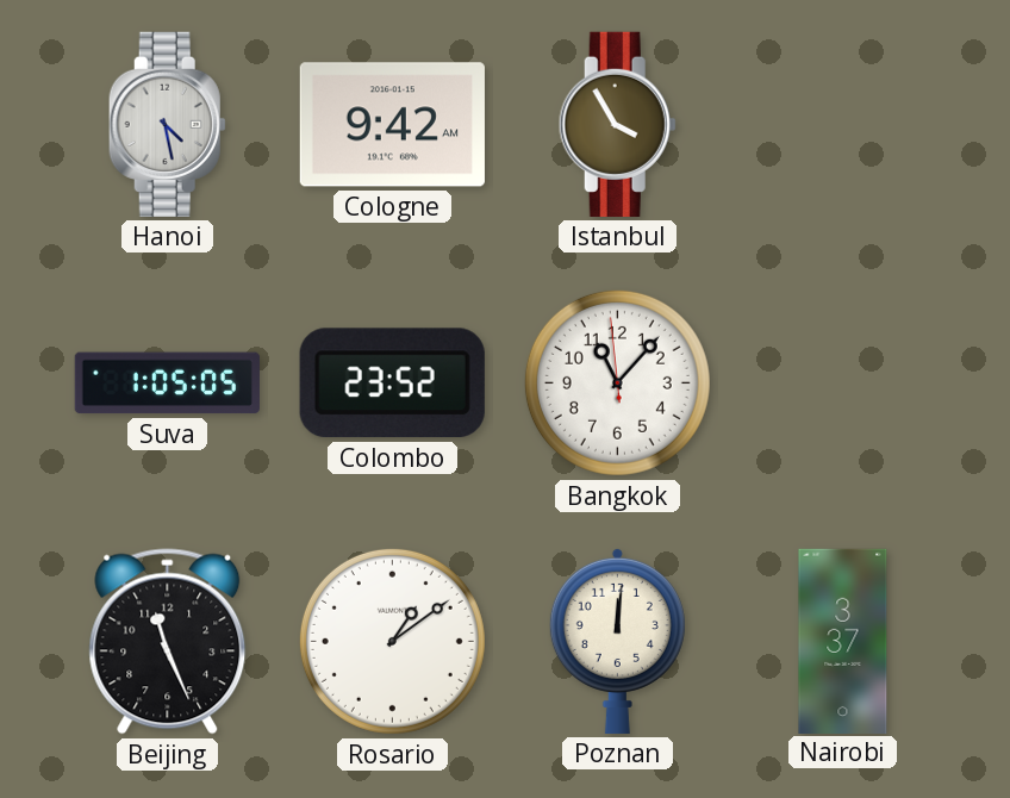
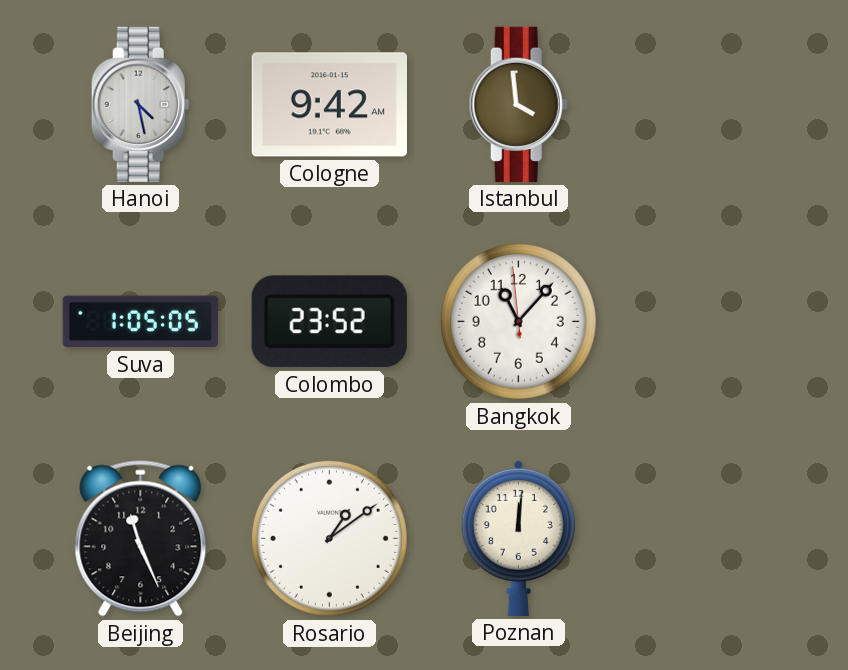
Istanbul: 3:55 -> 3:59
Nairobi: 3:37 -> none
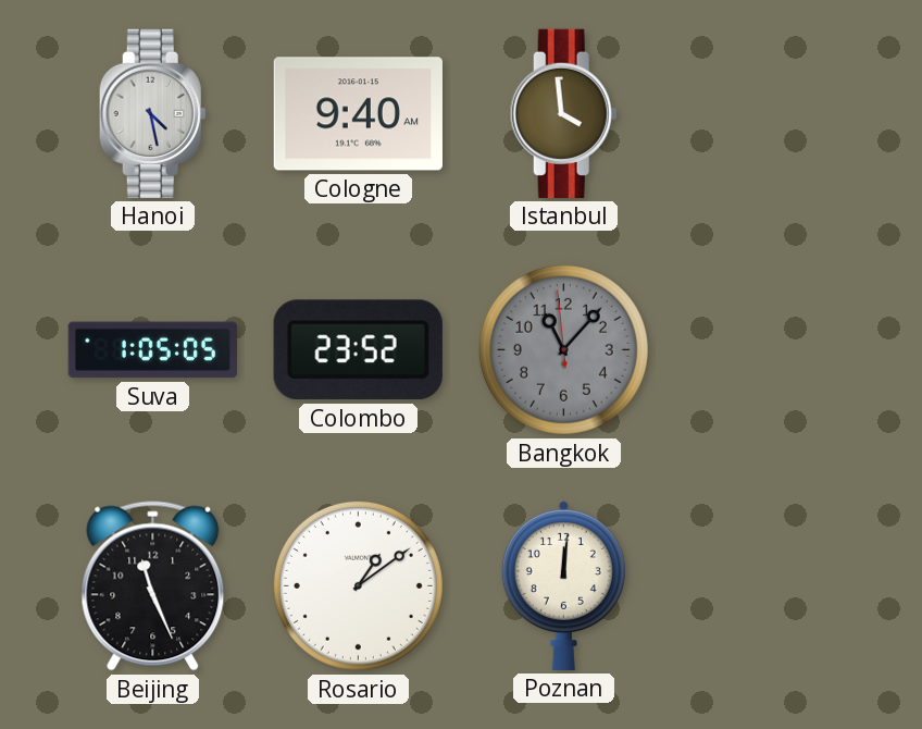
Cologne: 9:42 -> 9:40
Bangkok dial: white -> grey
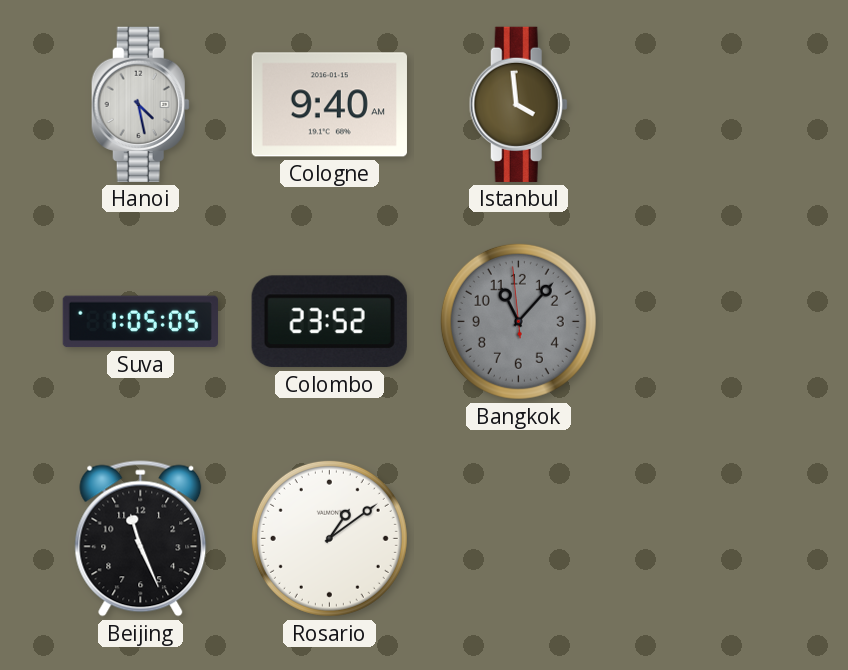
Poznan: 12:01 -> none
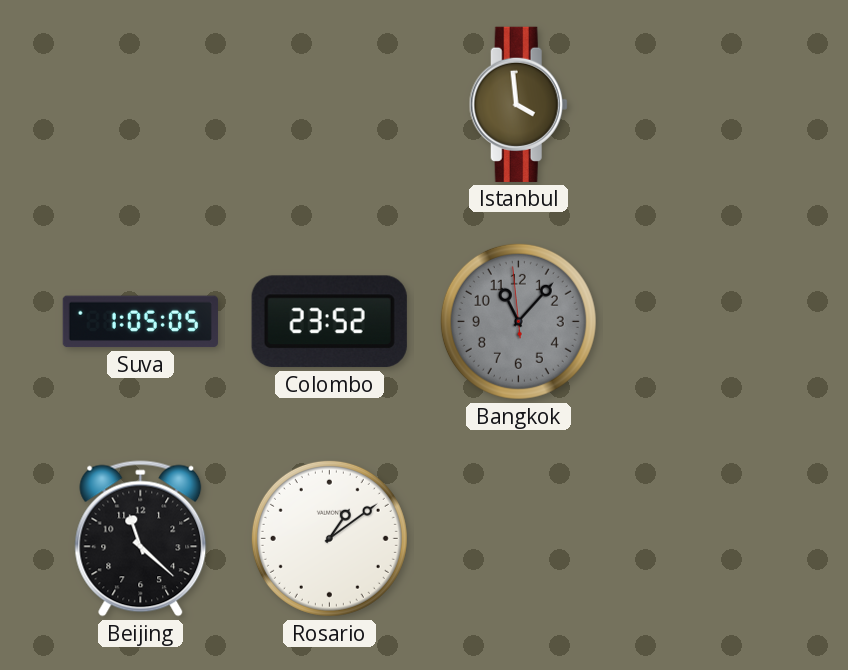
Hanoi: 4:28 -> none
Cologne: 9:40 -> none
Beijing: 11:26 -> 11:22
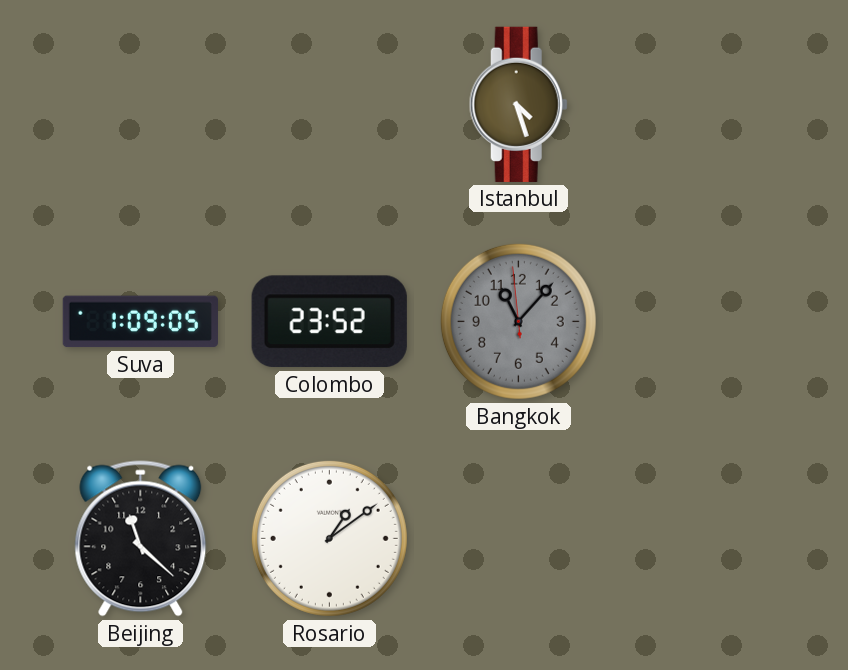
Istanbul: 3:59 -> 4:27
Suva: 1:05 -> 1:09
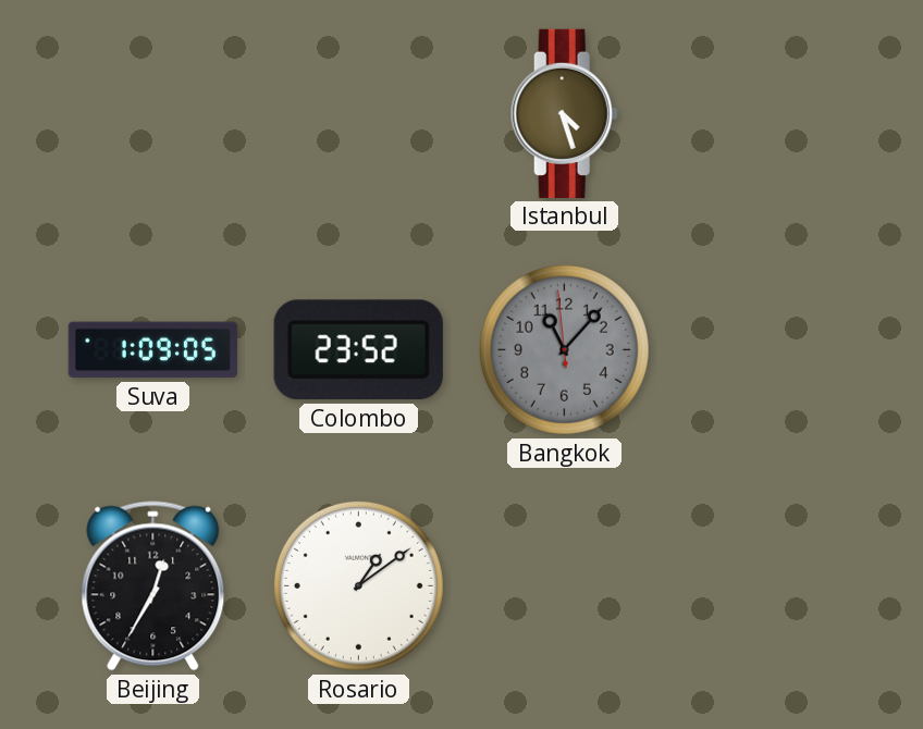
Beijing: 11:22 -> 12:35
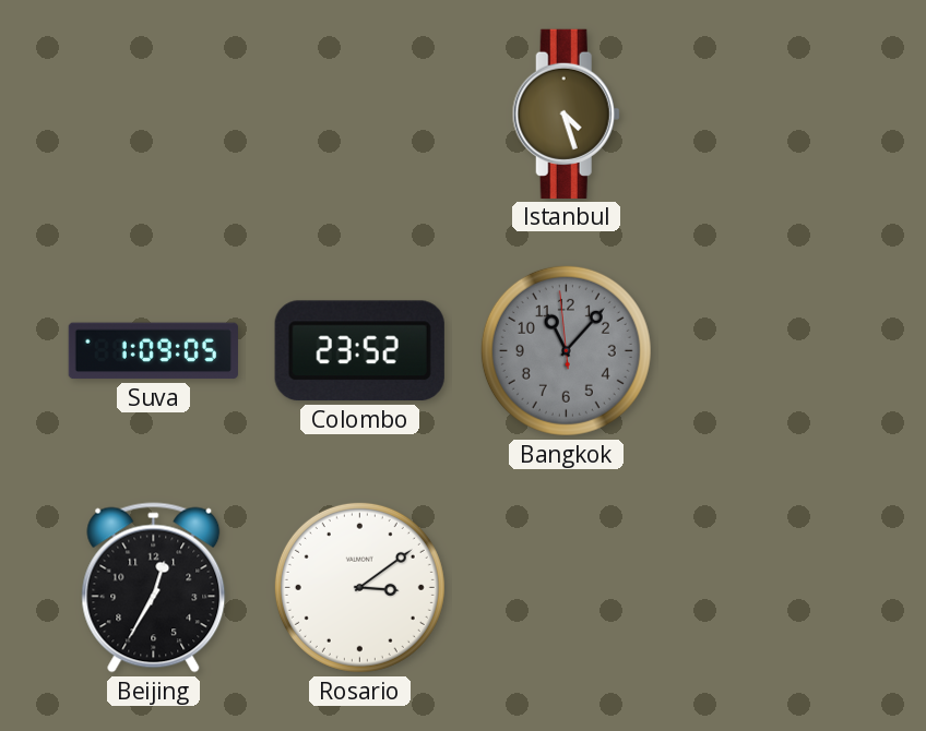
Rosario: 1:09 -> 3:09
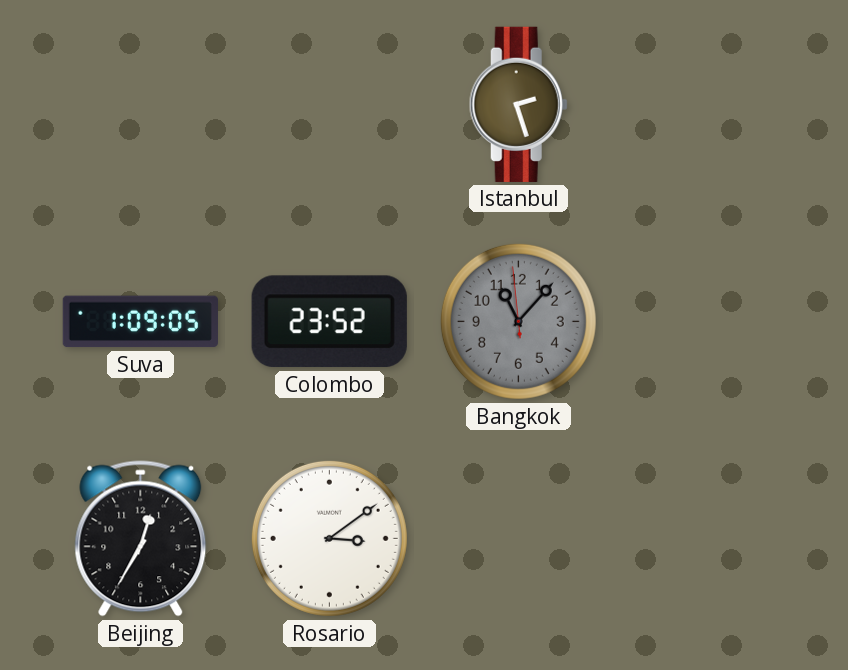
Istanbul: 4:27 -> 2:27
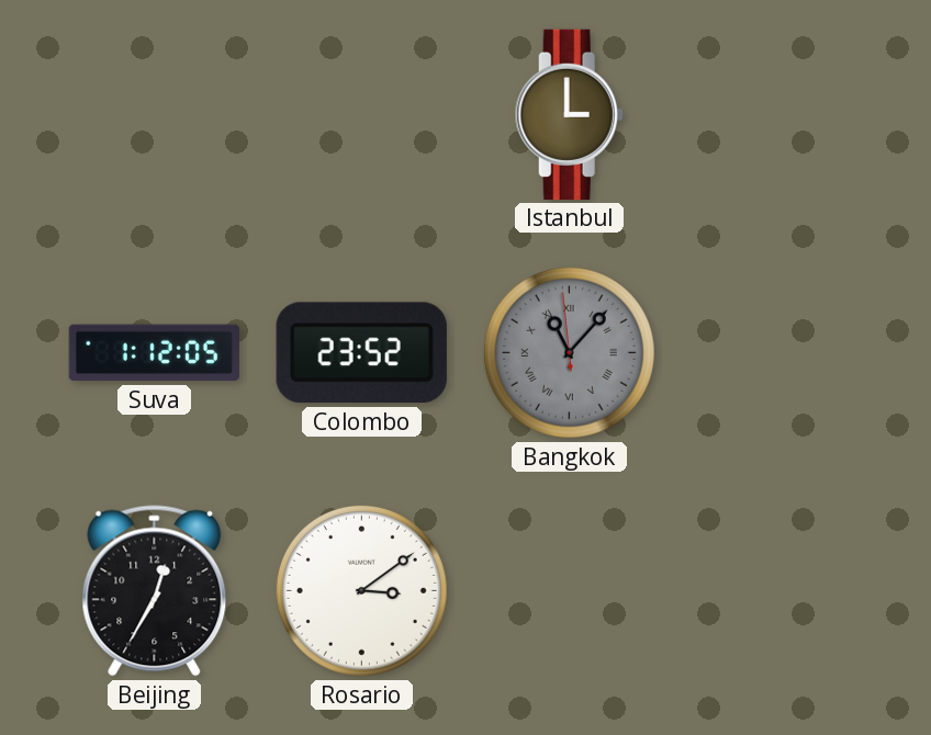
Istanbul: 2:27 -> 3:00
Suva: 1:09 -> 1:12
Bangkok numerals: Arabic -> Roman
